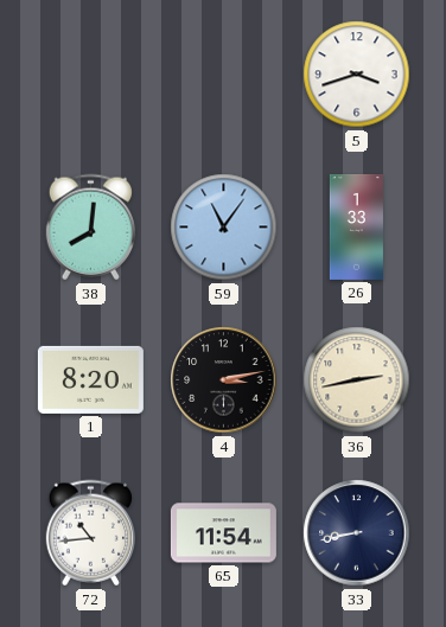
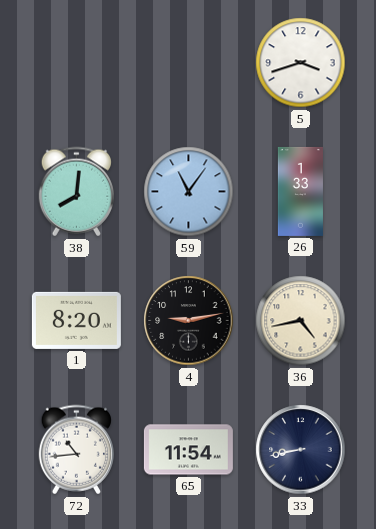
4: 3:13 -> 9:13
36: 2:43 -> 4:43
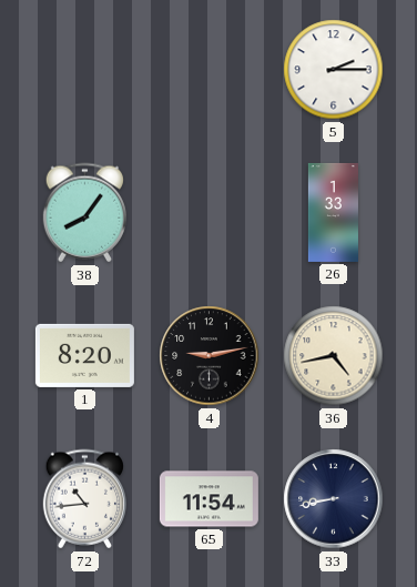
5: 3:42 -> 2:15
38: 8:01 -> 8:06
59: 11:06 -> none
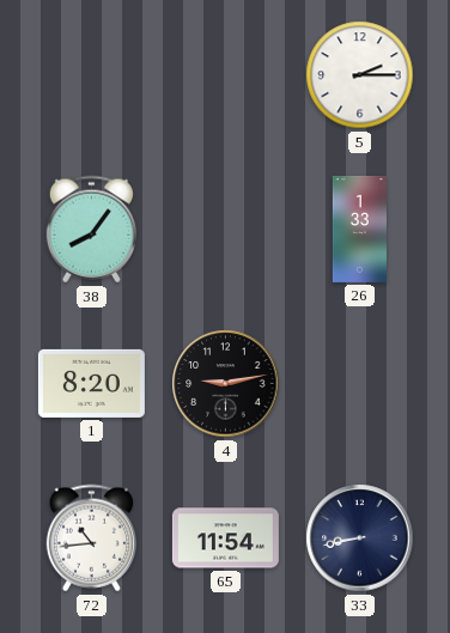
36: 4:43 -> none
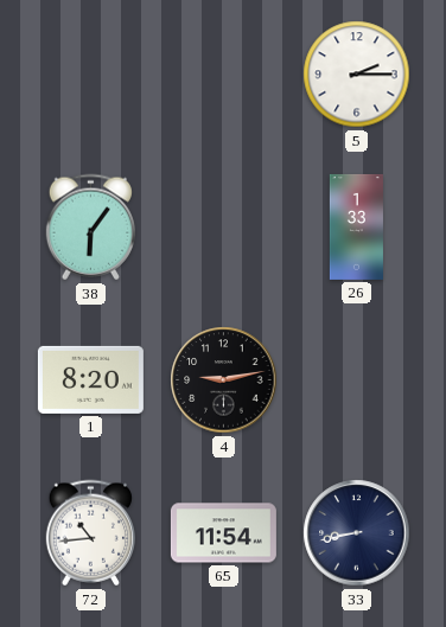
38: 8:06 -> 6:06
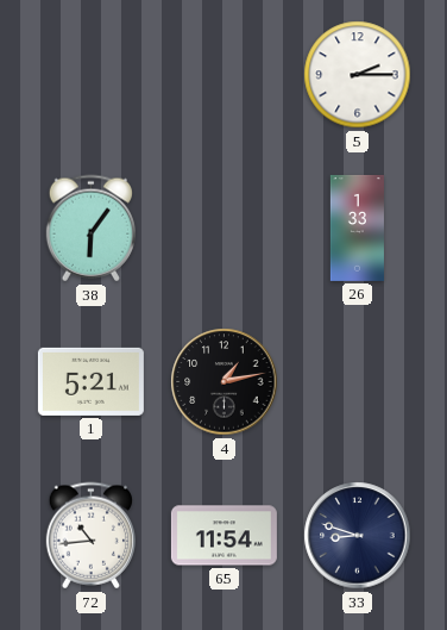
1: 8:20 -> 5:21
4: 9:13 -> 1:13
33: 8:43 -> 8:48
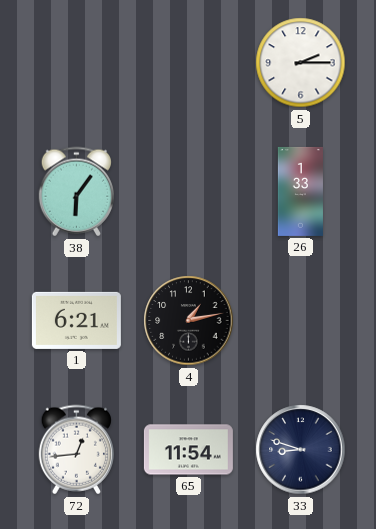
1: 5:21 -> 6:21
72: 10:44 -> 12:44
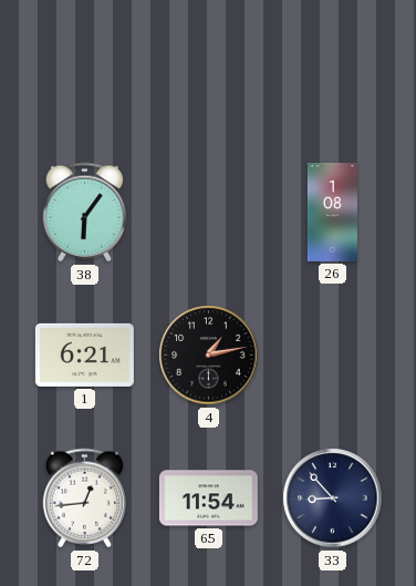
5: 2:15 -> none
26: 1:33 -> 1:08
33: 8:48 -> 8:53
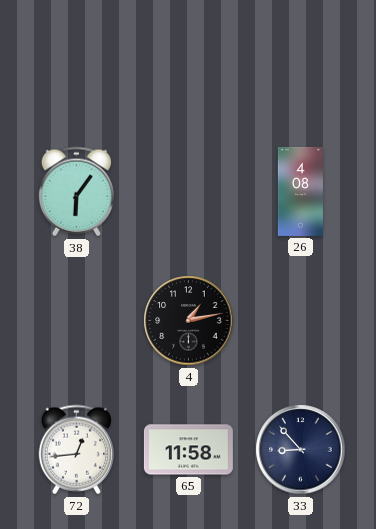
26: 1:08 -> 4:08
1: 6:21 -> none
65: 11:54 -> 11:58
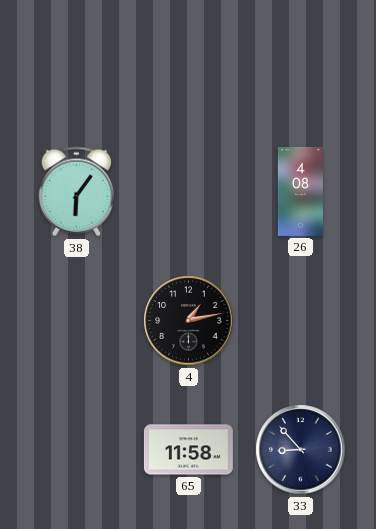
72: 12:44 -> none
